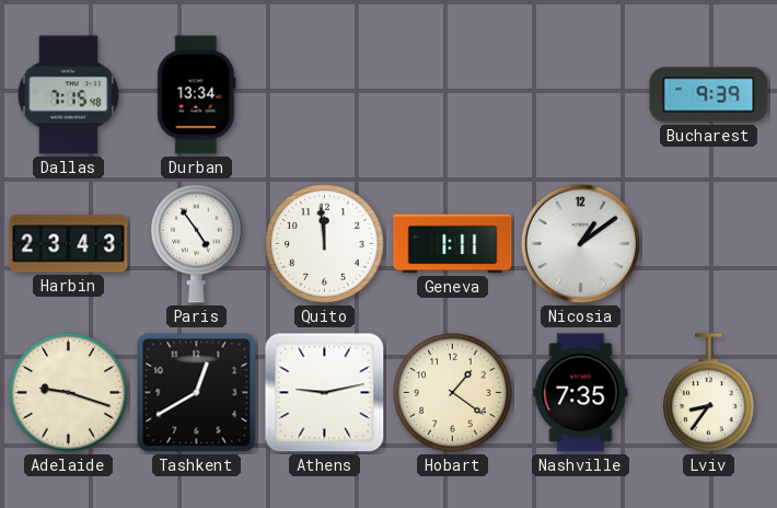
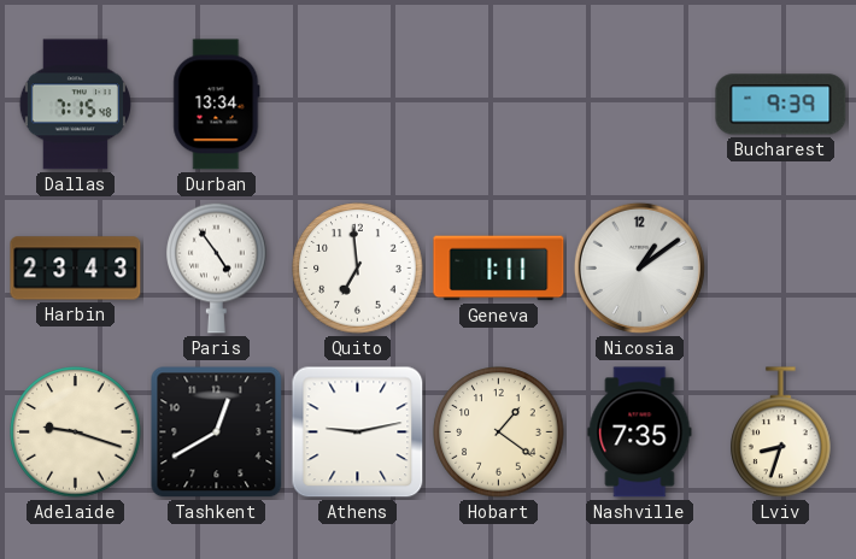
Quito: 11:59 -> 6:59
Lviv: 8:36 -> 8:33
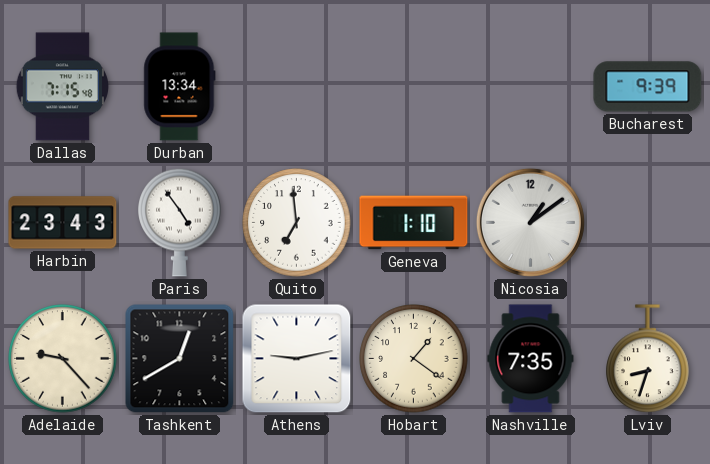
Geneva: 1:11 -> 1:10
Adelaide: 9:18 -> 9:23
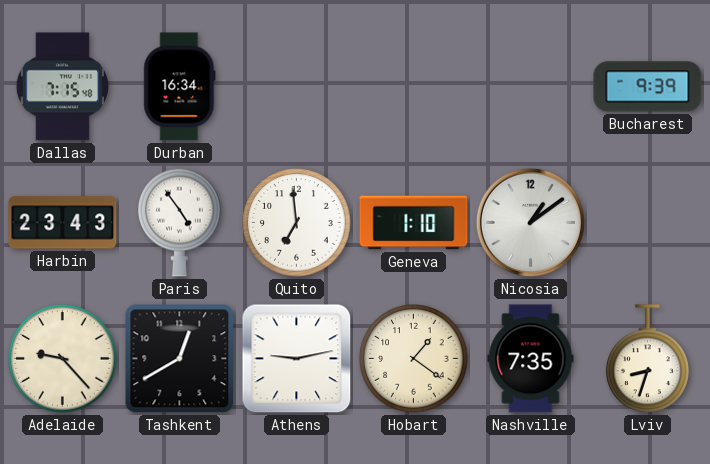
Durban: 13:34 -> 16:34
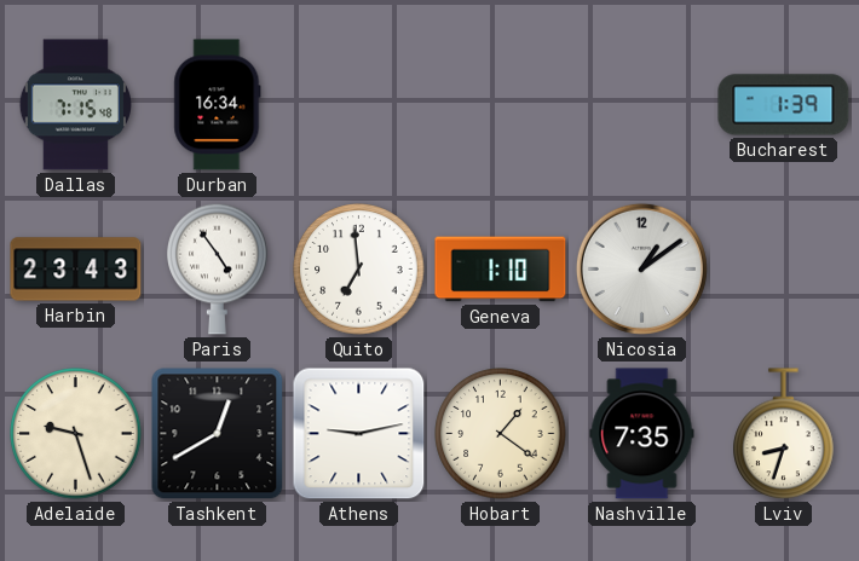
Bucharest: 9:39 -> 1:39
Adelaide: 9:23 -> 9:27
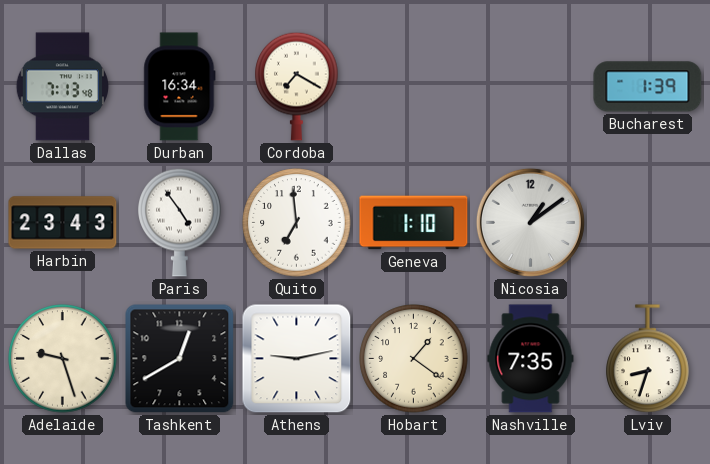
Dallas: 7:15 -> 7:13
Cordoba: none -> 7:20
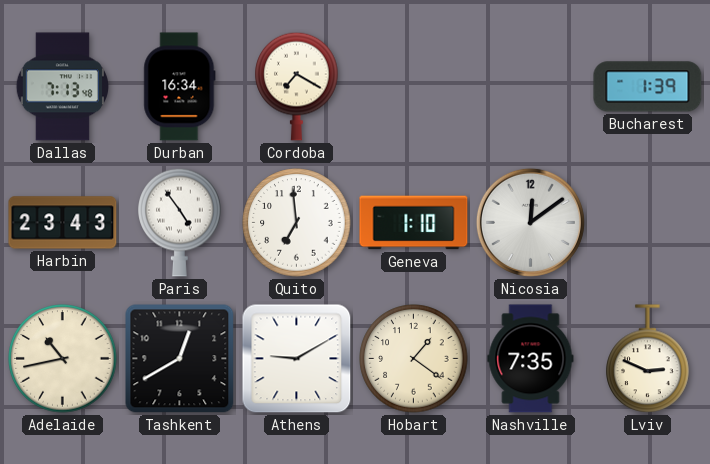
Nicosia: 1:09 -> 12:09
Adelaide: 9:27 -> 10:43
Athens: 9:13 -> 9:10
Lviv: 8:33 -> 2:49
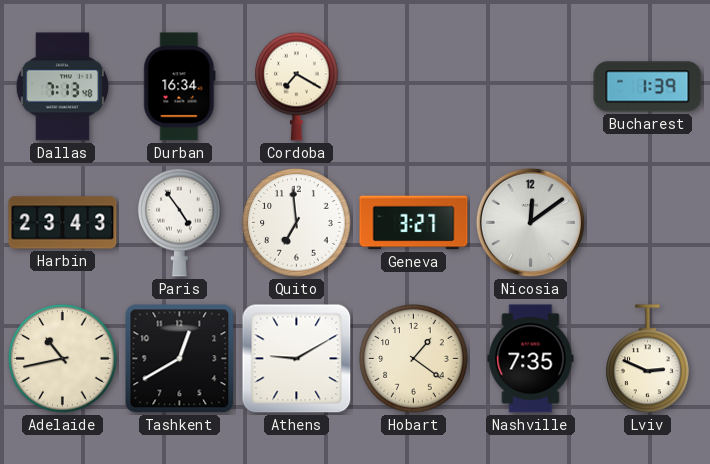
Geneva: 1:10 -> 3:27
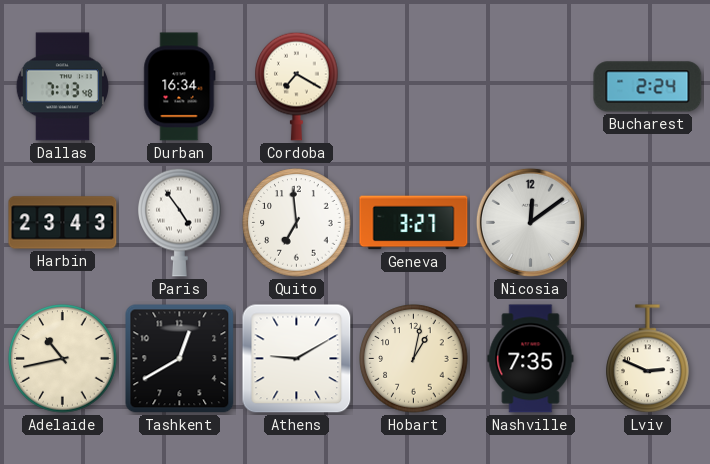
Bucharest: 1:39 -> 2:24
Hobart: 1:21 -> 1:02
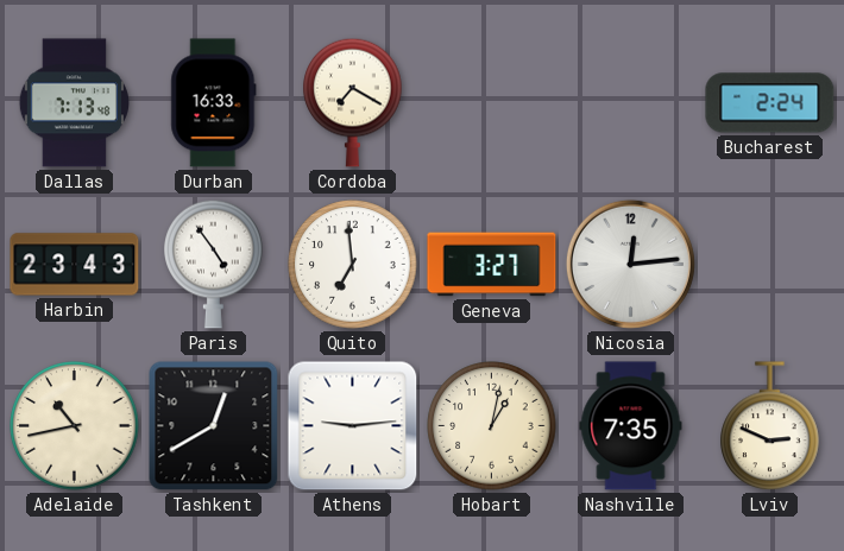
Durban: 16:34 -> 16:33
Nicosia: 12:09 -> 12:14
Athens: 9:10 -> 9:14
